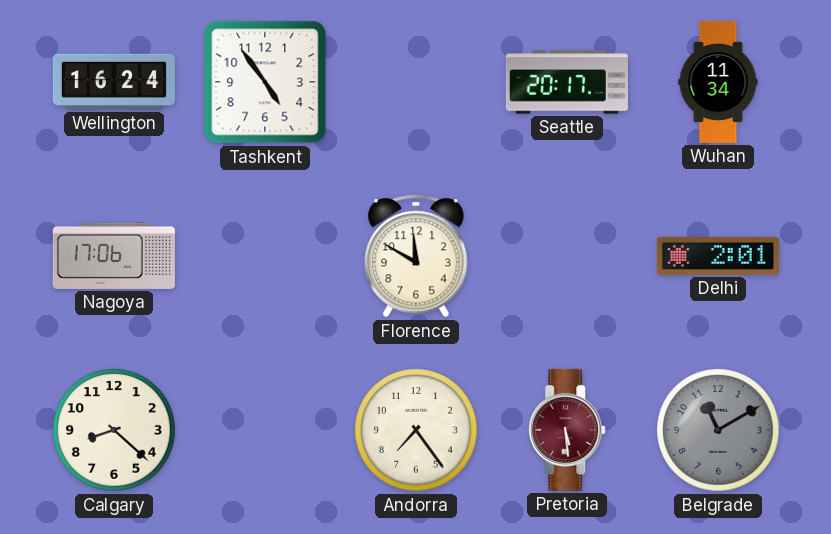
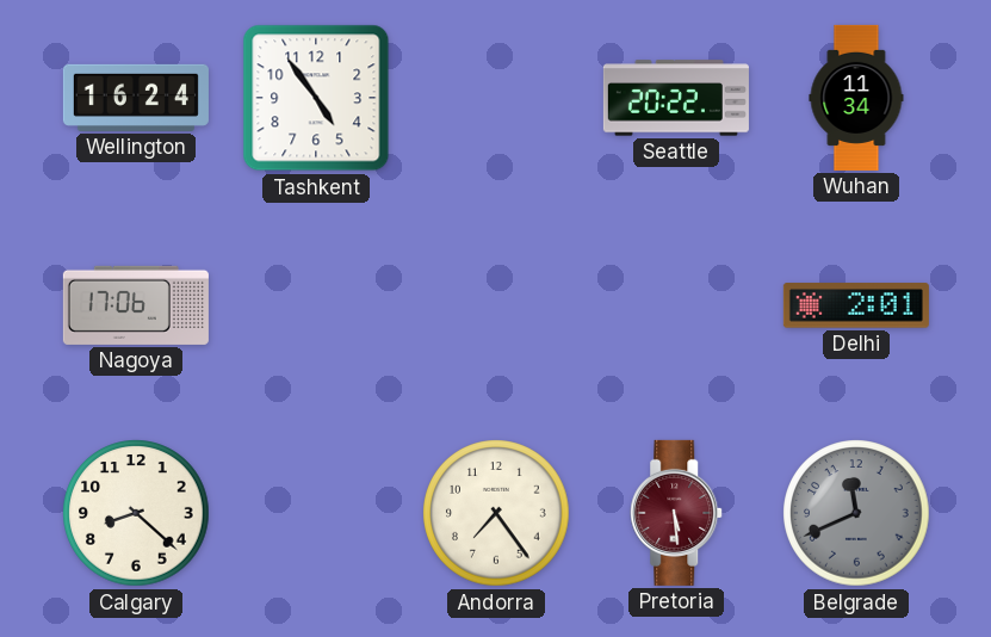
Seattle: 20:17 -> 20:22
Florence: 11:50 -> none
Belgrade: 11:10 -> 11:41
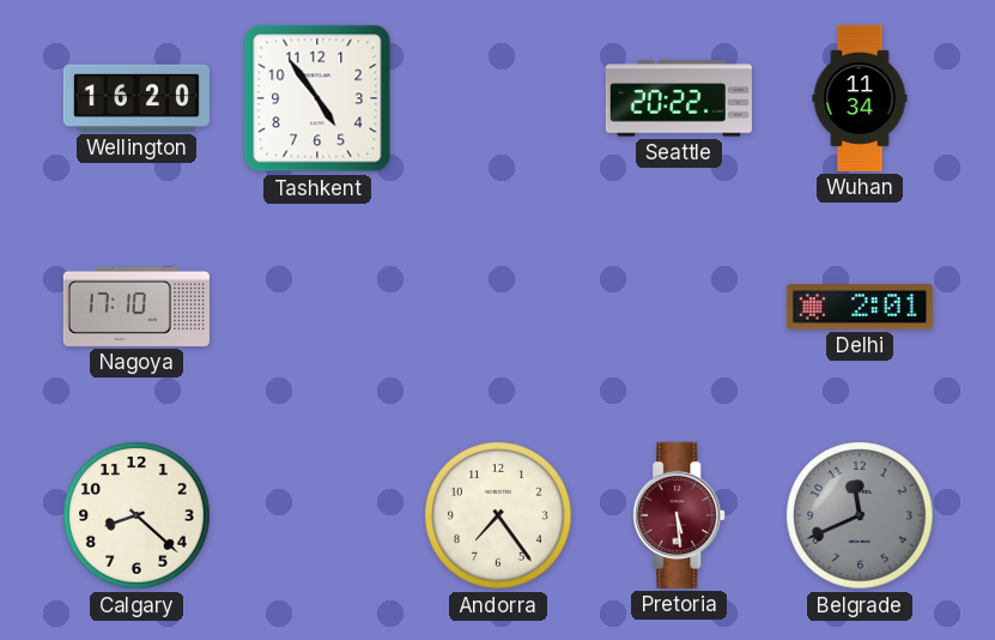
Wellington: 16:24 -> 16:20
Nagoya: 17:06 -> 17:10
